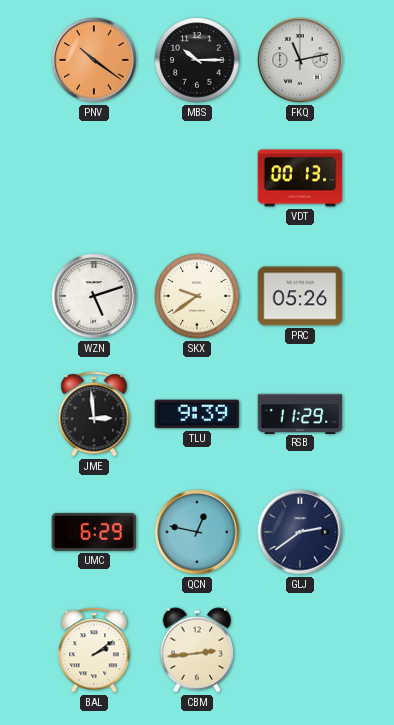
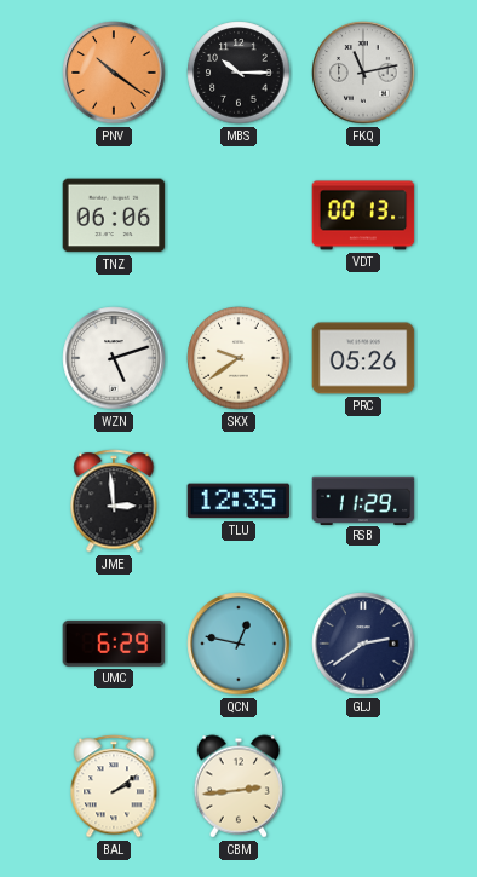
TNZ: none -> 06:06
TLU: 9:39 -> 12:35
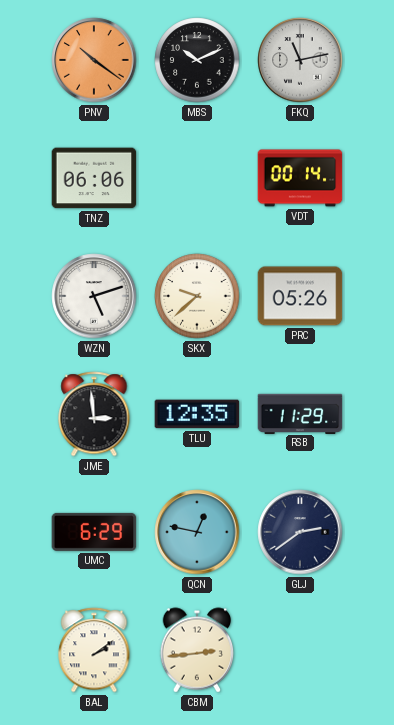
MBS: 10:15 -> 10:11
VDT: 00:13 -> 00:14
SKX: 9:39 -> 9:38
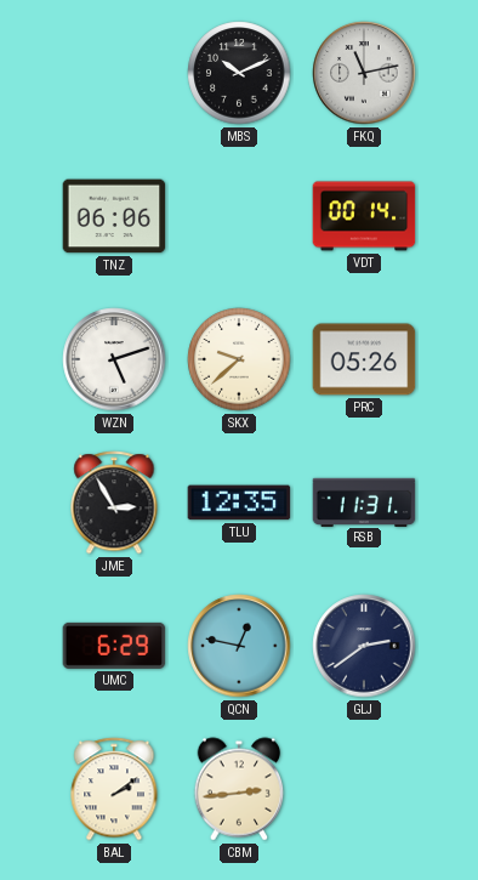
PNV: 10:21 -> none
JME: 2:59 -> 2:55
RSB: 11:29 -> 11:31
